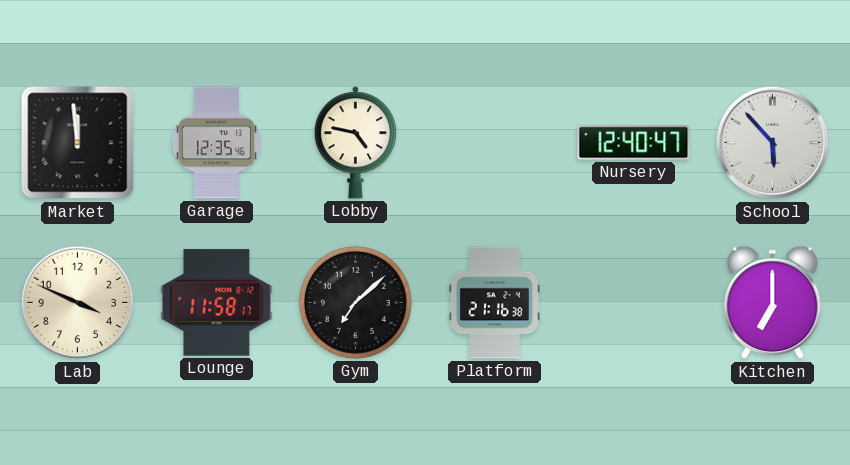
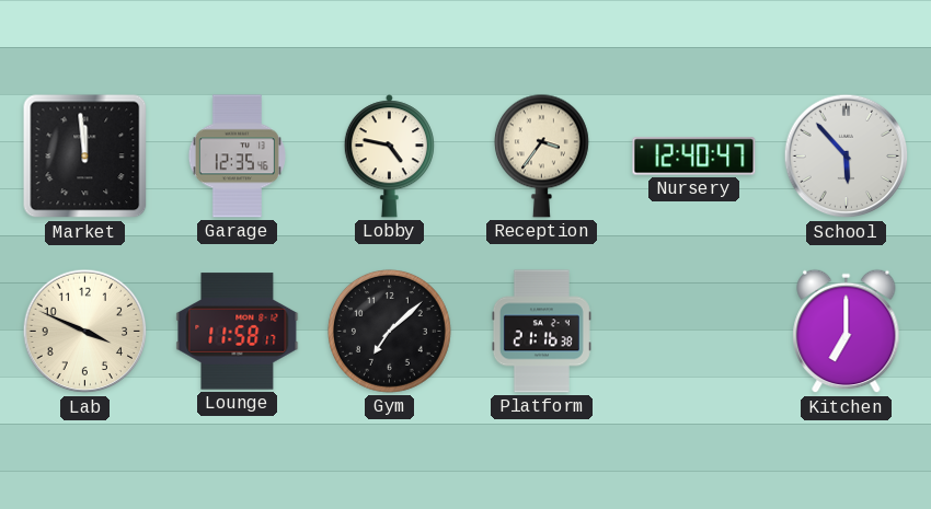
Reception: none -> 3:36
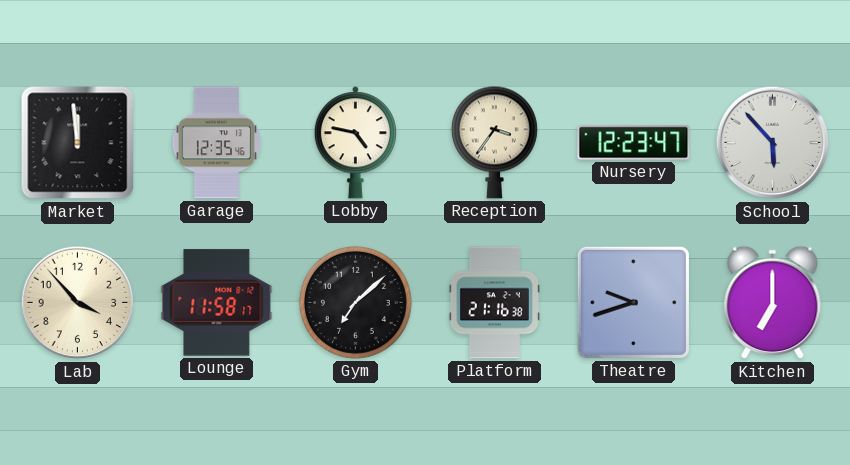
Nursery: 12:40 -> 12:23
Lab: 3:49 -> 3:53
Theatre: none -> 9:42
